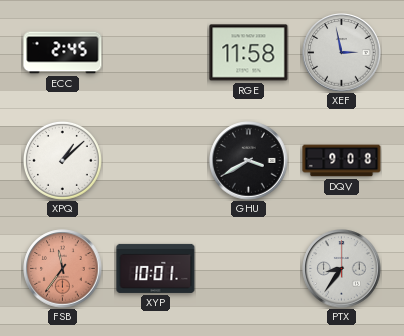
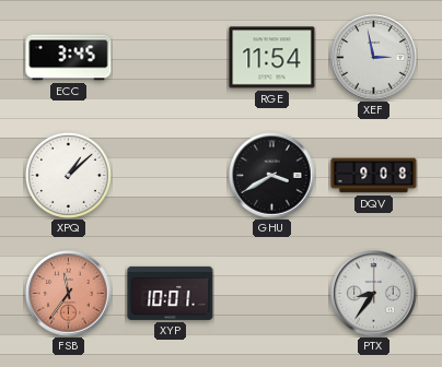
ECC: 2:45 -> 3:45
RGE: 11:58 -> 11:54
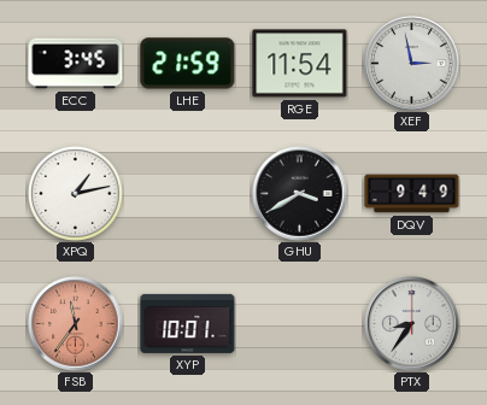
LHE: none -> 21:59
XPQ: 1:08 -> 1:13
DQV: 9:08 -> 9:49
